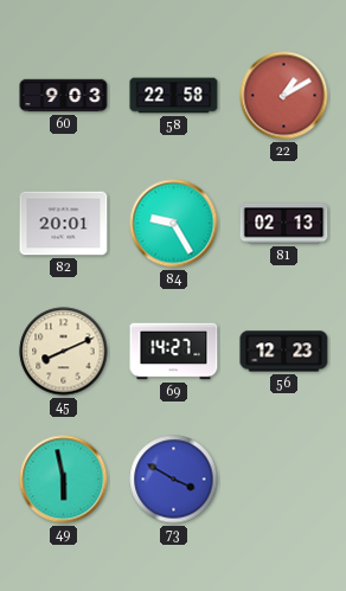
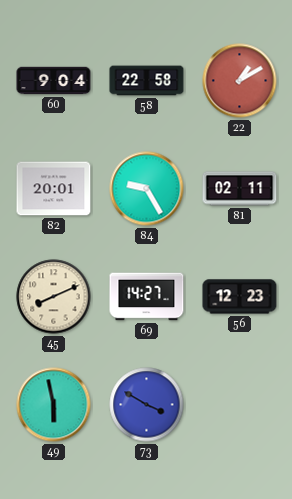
60: 9:03 -> 9:04
81: 02:13 -> 02:11
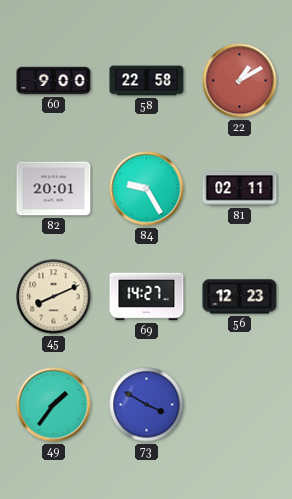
60: 9:04 -> 9:00
49: 5:58 -> 1:36
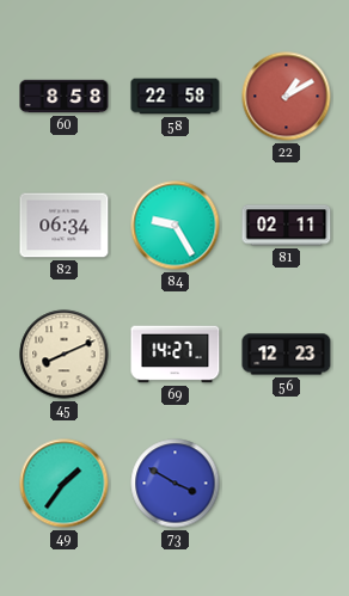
60: 9:00 -> 8:58
82: 20:01 -> 06:34
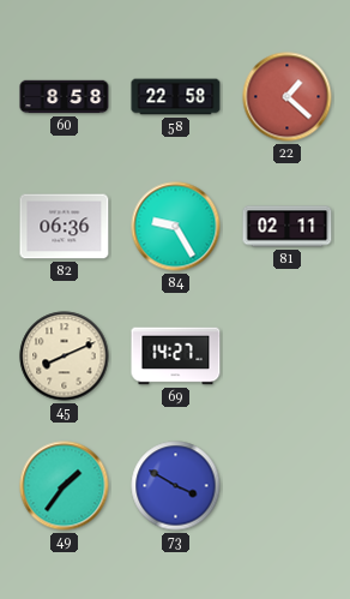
22: 1:10 -> 1:22
82: 06:34 -> 06:36
56: 12:23 -> none
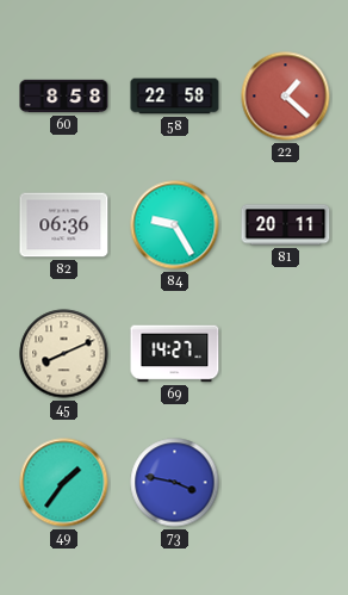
81: 02:11 -> 20:11
73: 3:50 -> 3:47
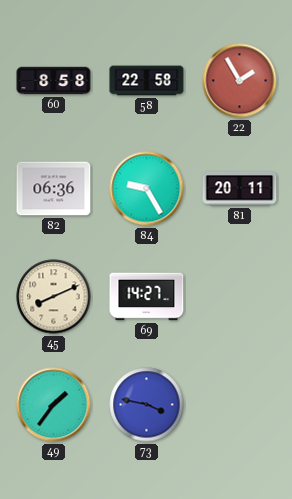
22: 1:22 -> 1:55
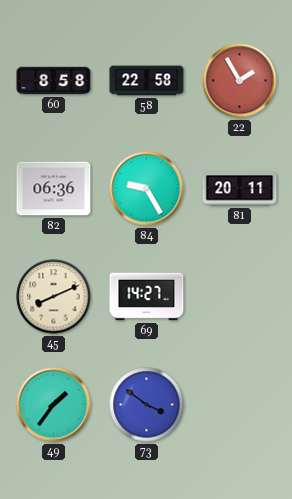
73: 3:47 -> 3:51
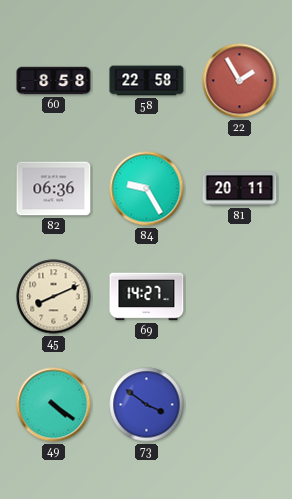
49: 1:36 -> 4:21
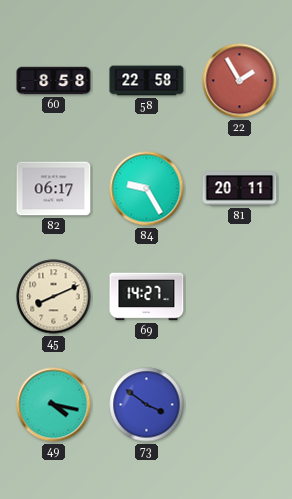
82: 06:36 -> 06:17
49: 4:21 -> 4:17
